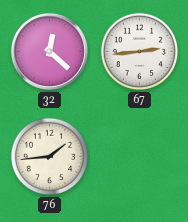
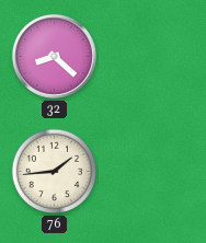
32: 12:22 -> 8:22
67: 2:44 -> none
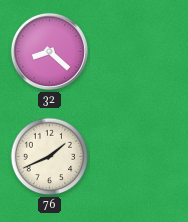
76: 1:44 -> 1:41
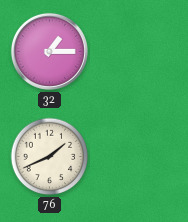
32: 8:22 -> 1:15
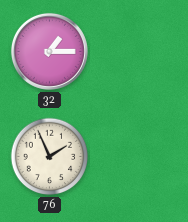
76: 1:41 -> 1:56
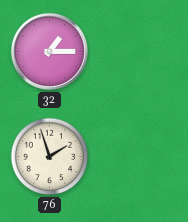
76: 1:56 -> 1:57
